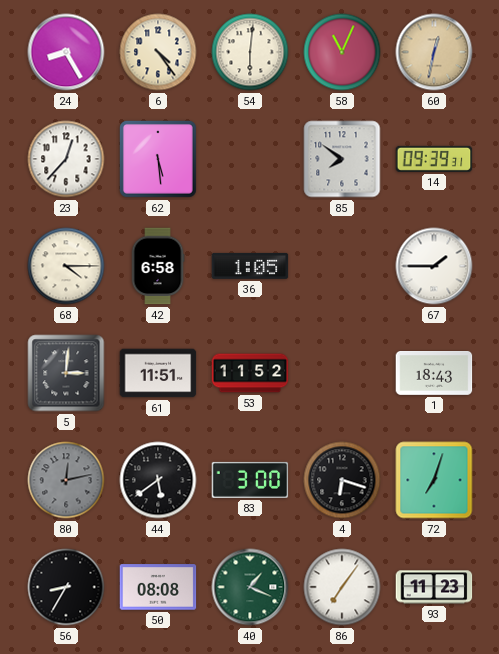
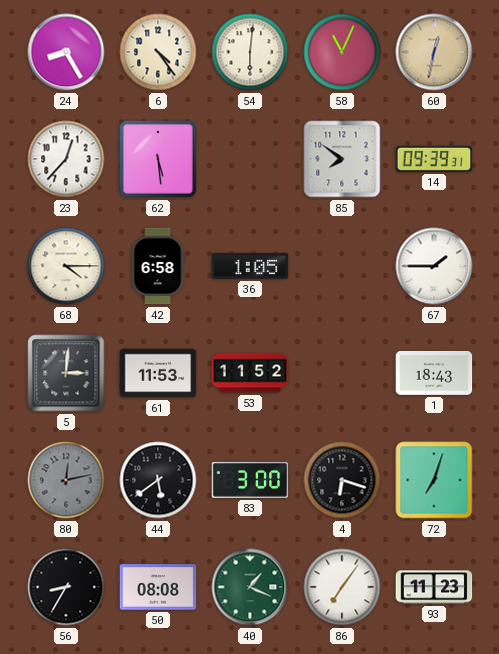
61: 11:51 -> 11:53
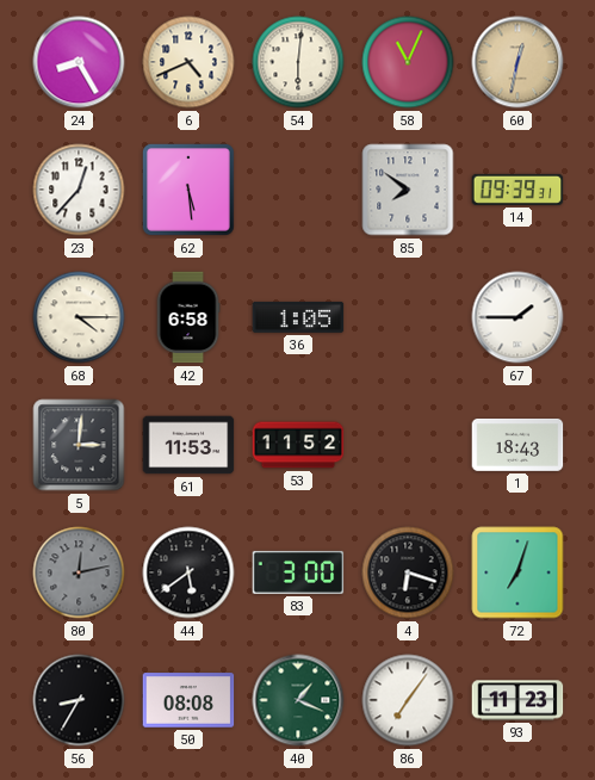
6: 4:24 -> 4:41
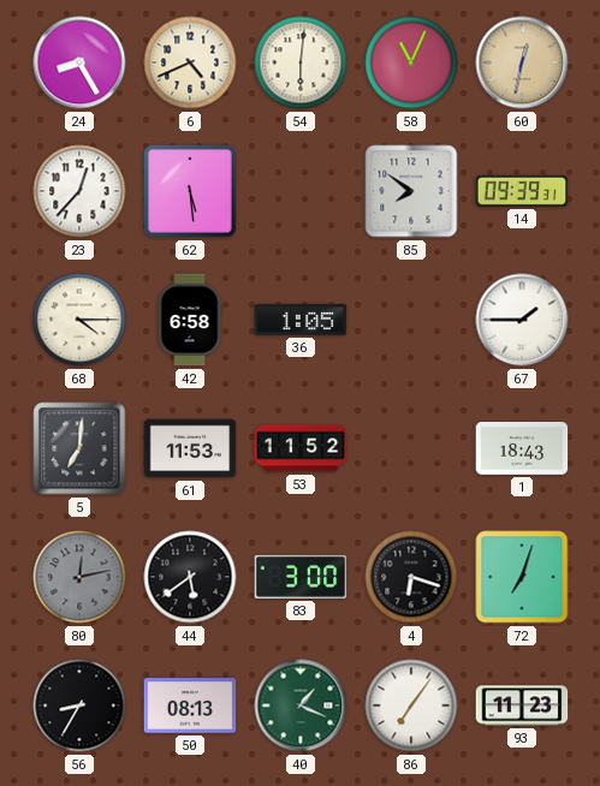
5: 3:01 -> 7:01
50: 08:08 -> 08:13
